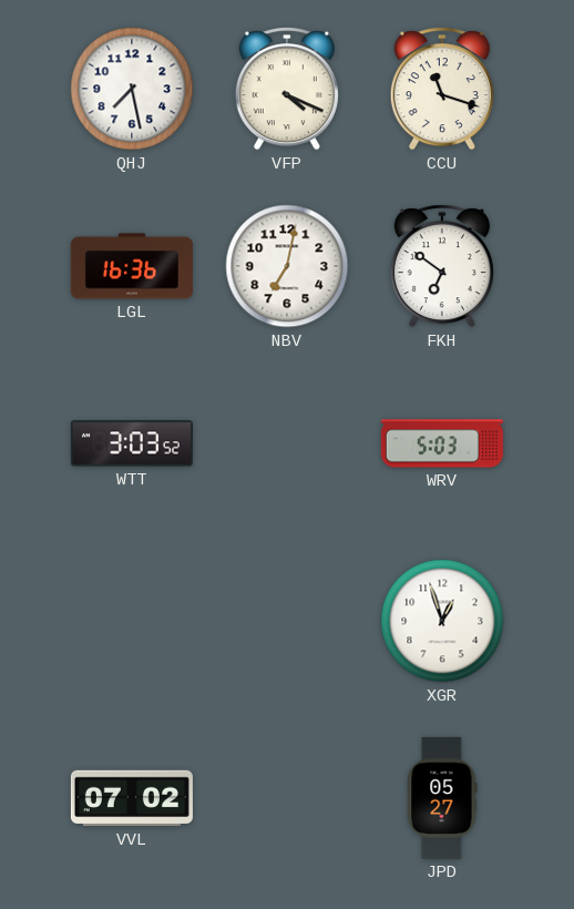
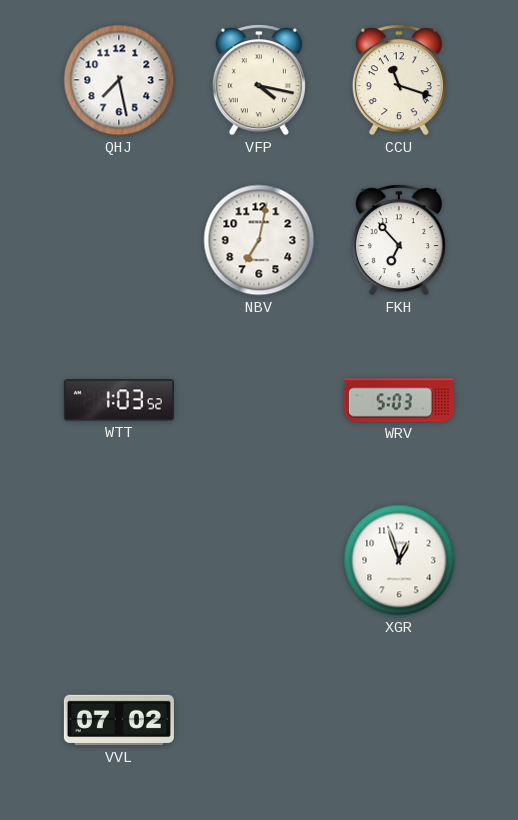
VFP: 4:19 -> 4:17
LGL: 16:36 -> none
FKH: 6:51 -> 6:53
WTT: 3:03 -> 1:03
JPD: 05:27 -> none
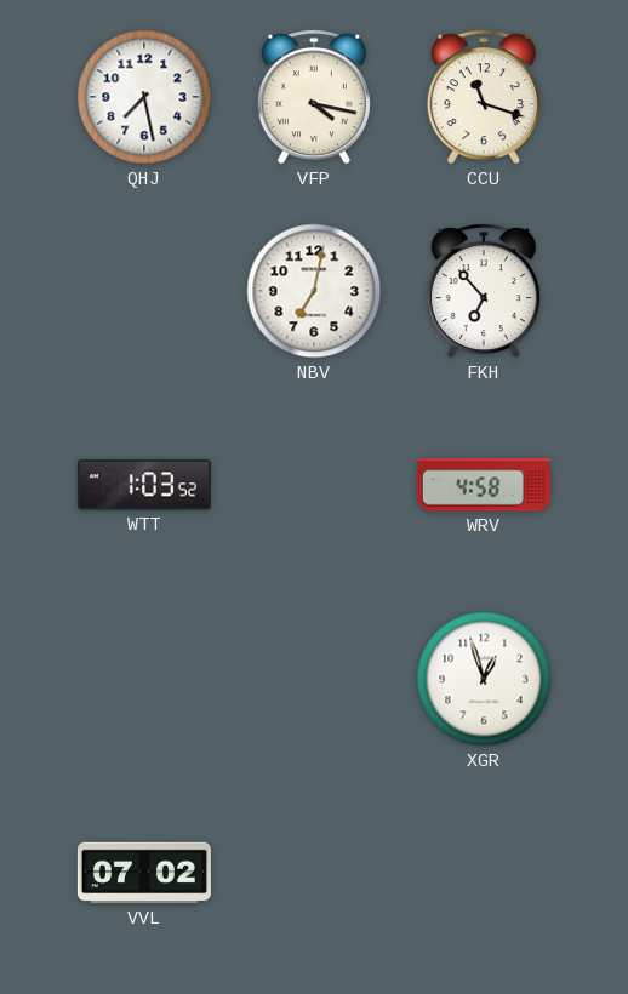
WRV: 5:03 -> 4:58
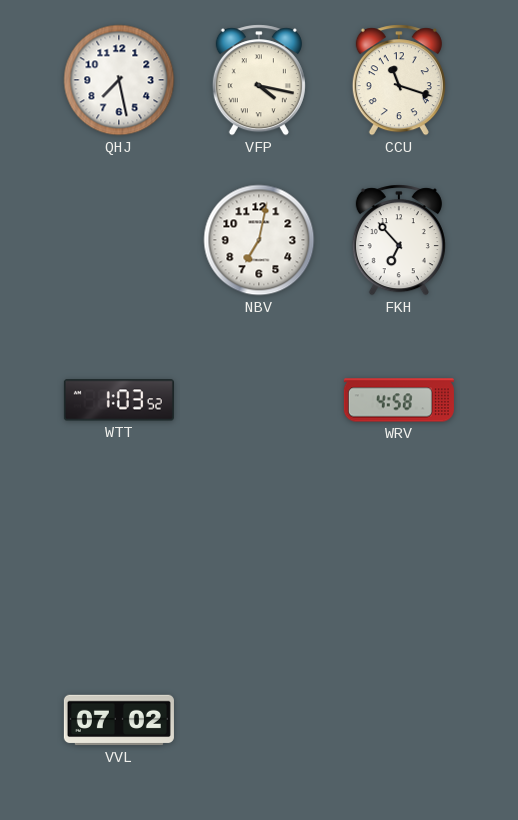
XGR: 12:57 -> none
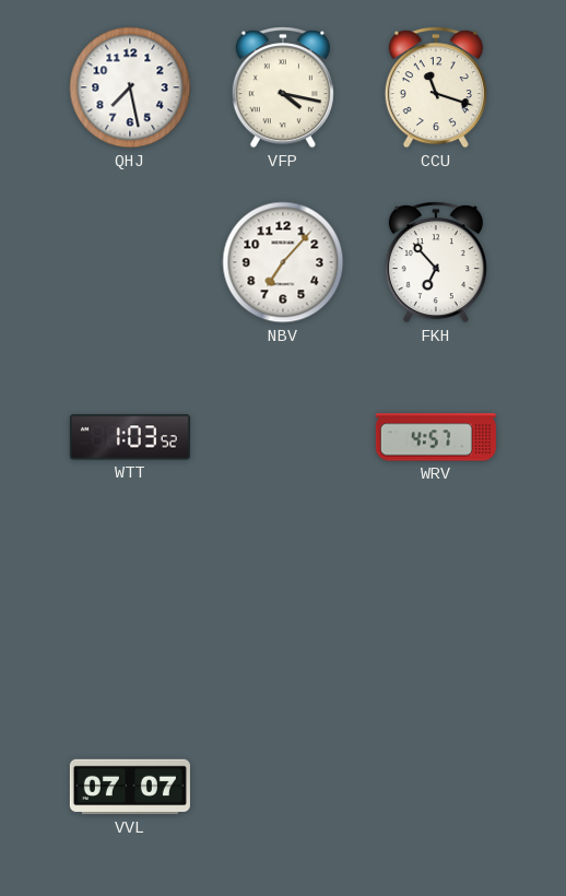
NBV: 7:02 -> 7:07
WRV: 4:58 -> 4:57
VVL: 07:02 -> 07:07
